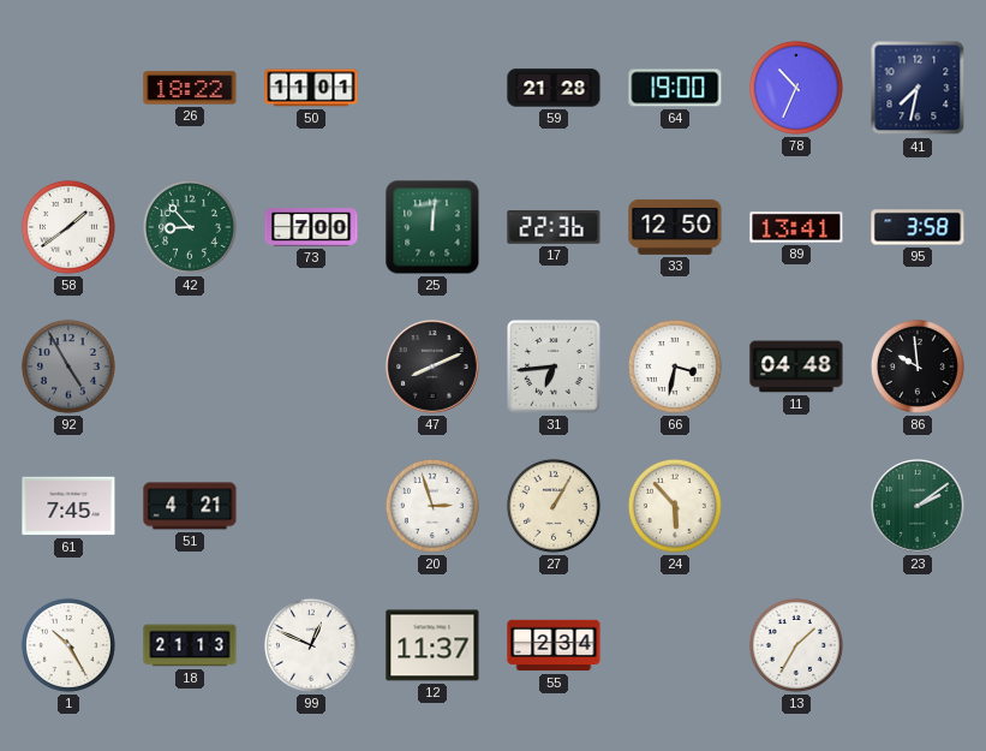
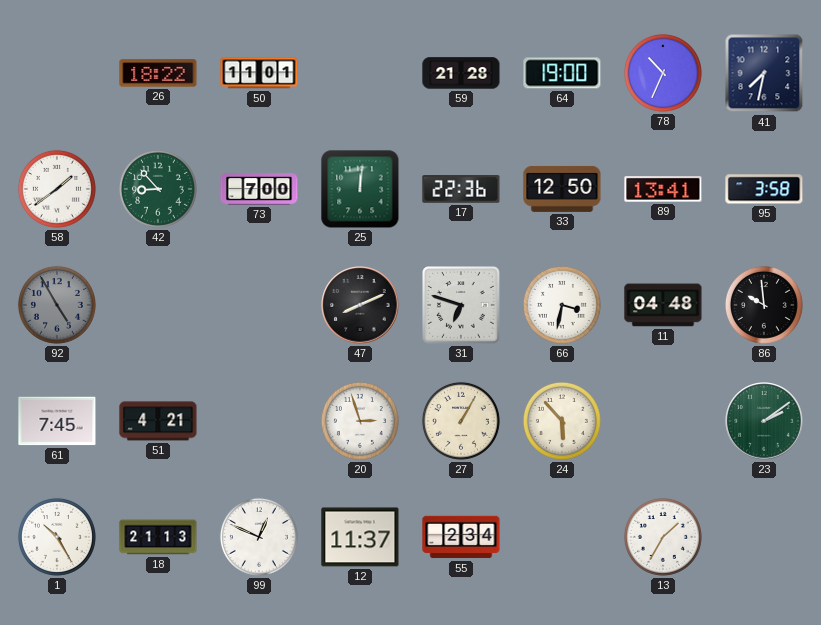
31: 6:44 -> 6:48
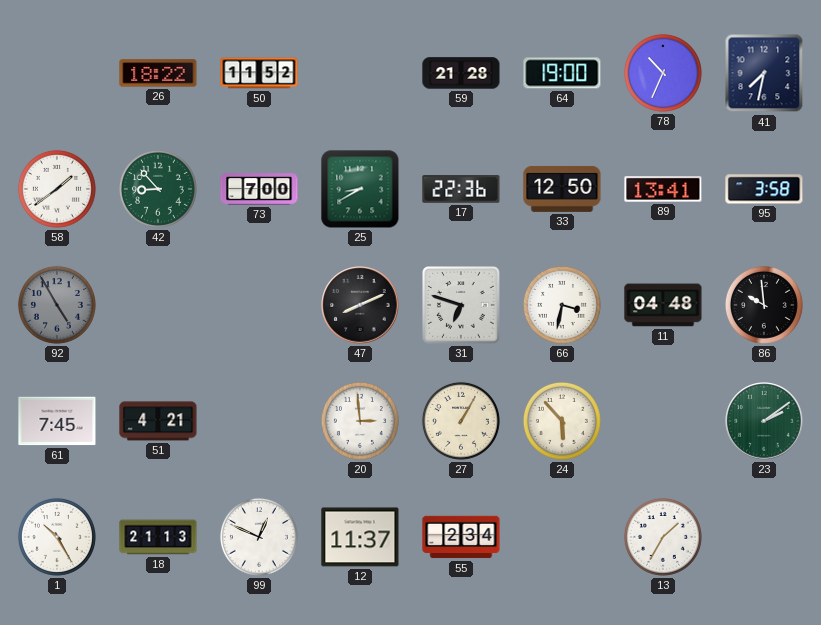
50: 11:01 -> 11:52
25: 12:01 -> 8:40
20: 2:57 -> 2:59
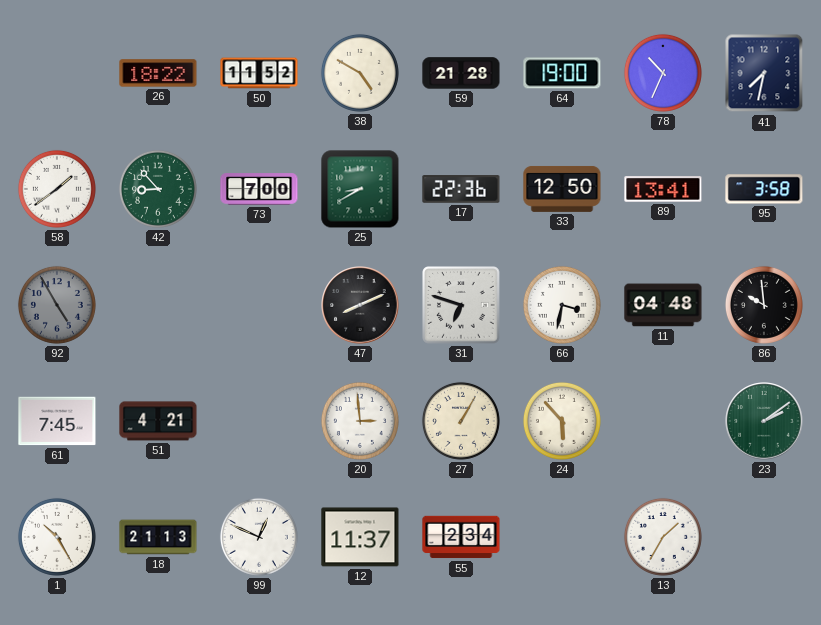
38: none -> 4:50
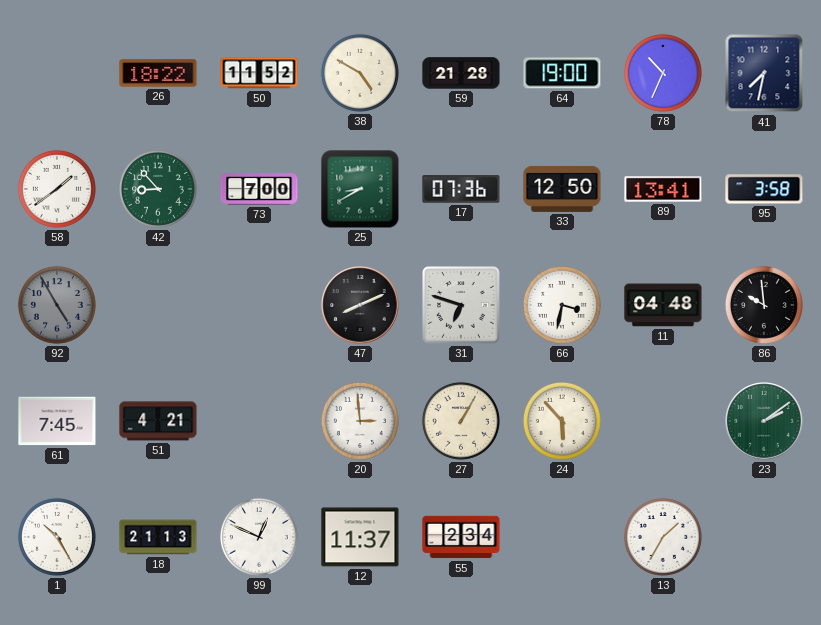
17: 22:36 -> 07:36
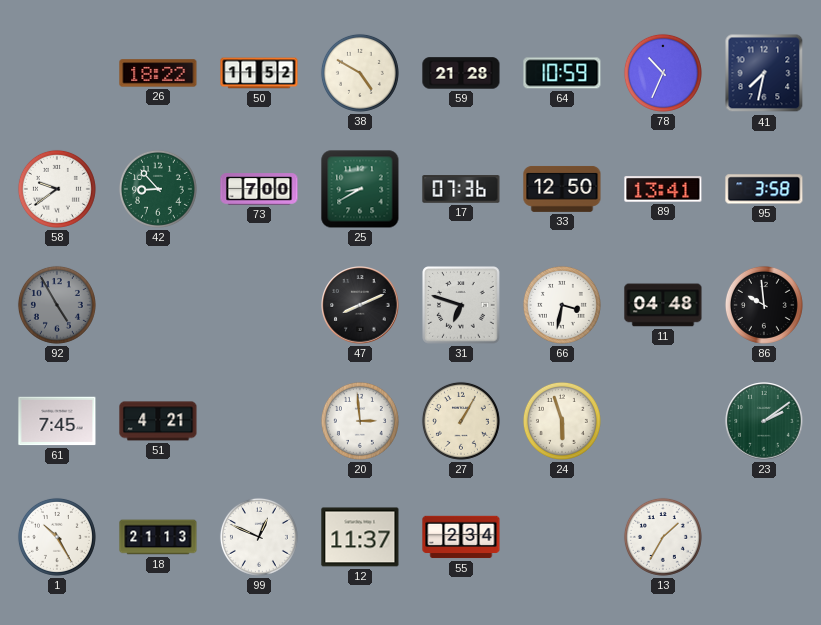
64: 19:00 -> 10:59
58: 1:39 -> 9:39
24: 5:53 -> 5:57
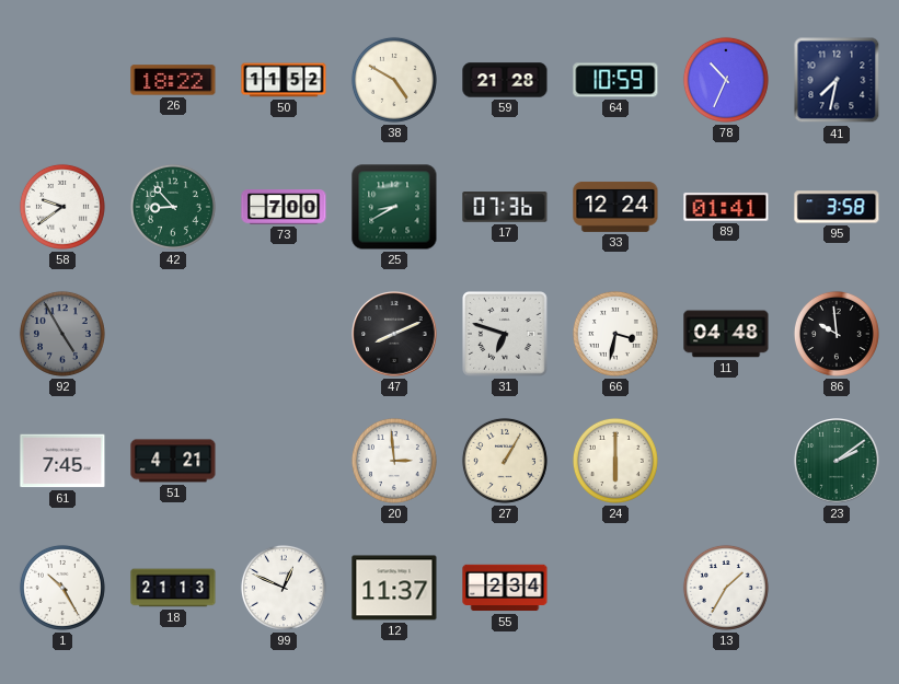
33: 12:50 -> 12:24
89: 13:41 -> 01:41
24: 5:57 -> 6:00
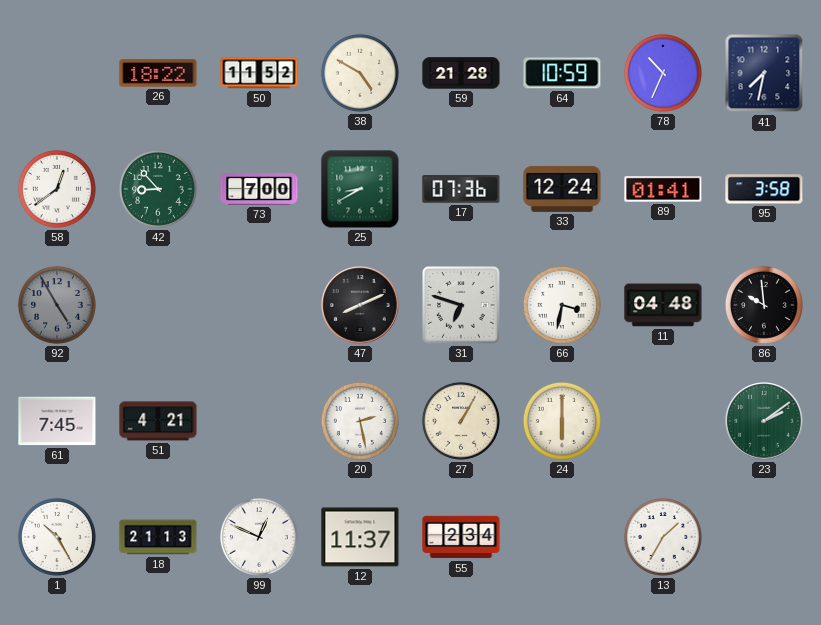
58: 9:39 -> 12:39
20: 2:59 -> 2:28
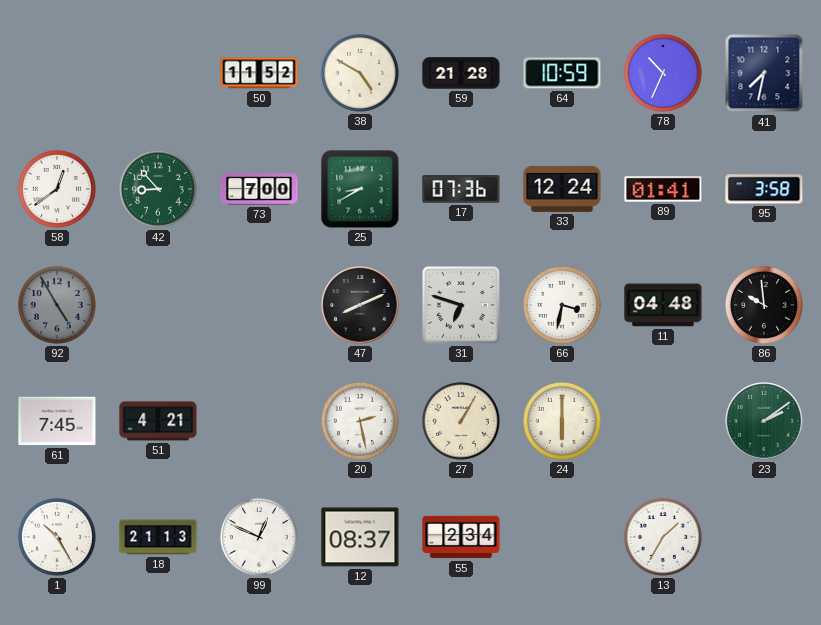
26: 18:22 -> none
12: 11:37 -> 08:37
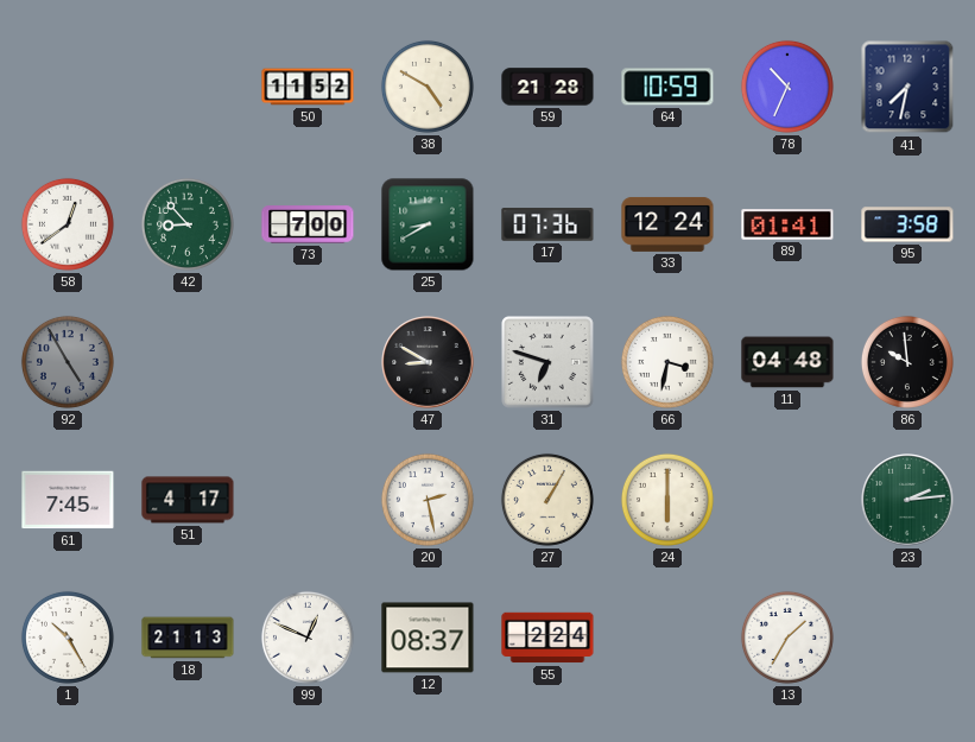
47: 8:11 -> 8:50
51: 4:21 -> 4:17
23: 2:09 -> 2:14
55: 2:34 -> 2:24
